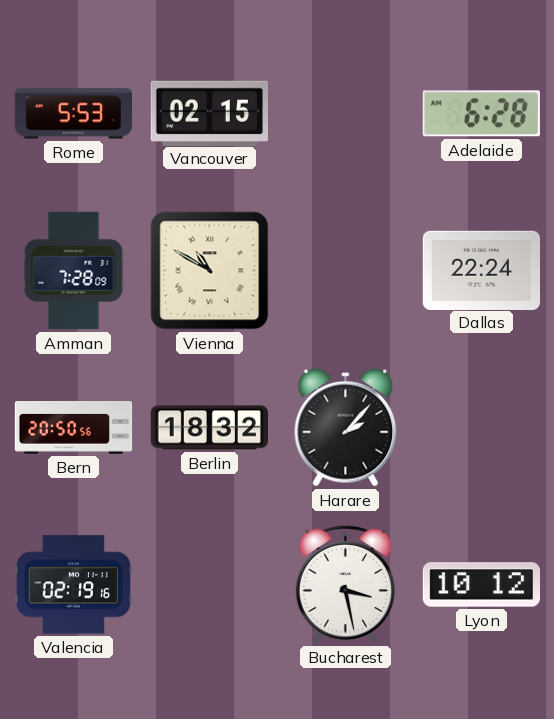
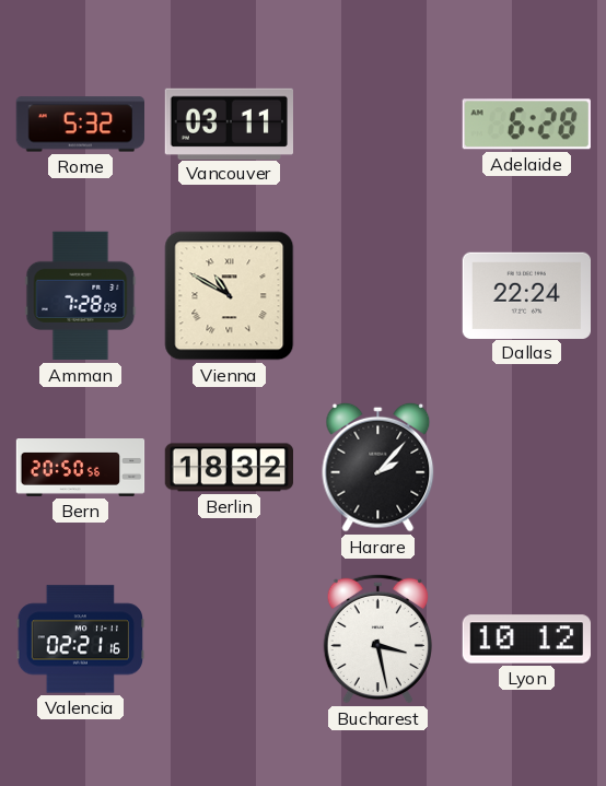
Rome: 5:53 -> 5:32
Vancouver: 02:15 -> 03:11
Valencia: 02:19 -> 02:21
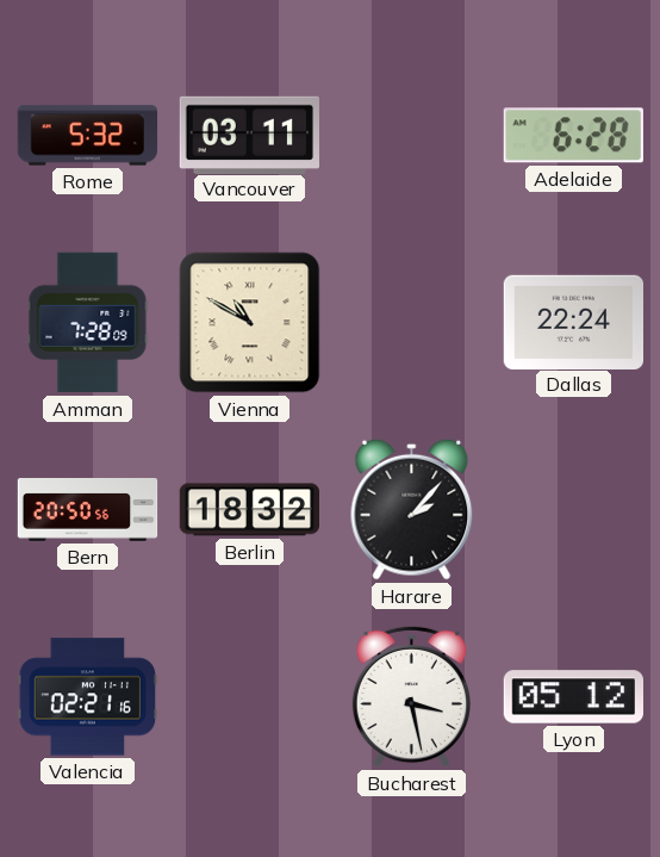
Lyon: 10:12 -> 05:12
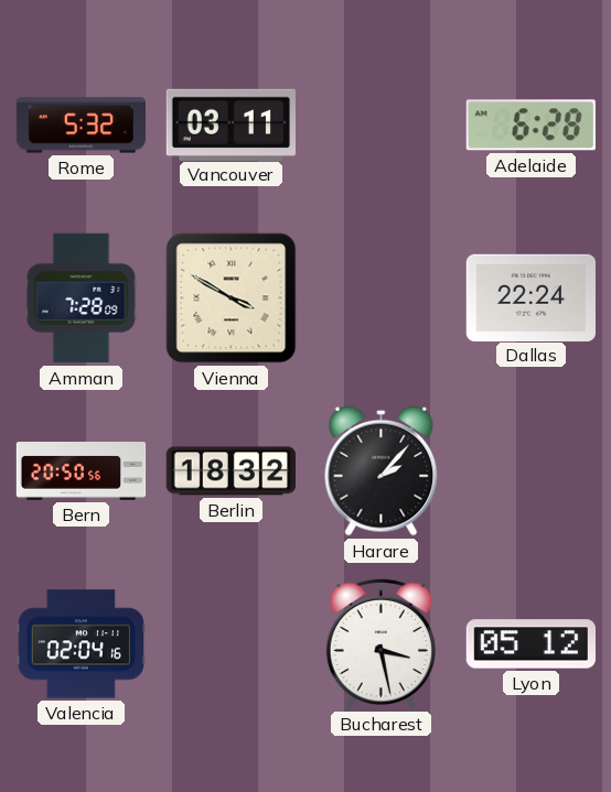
Vienna: 10:50 -> 3:50
Valencia: 02:21 -> 02:04
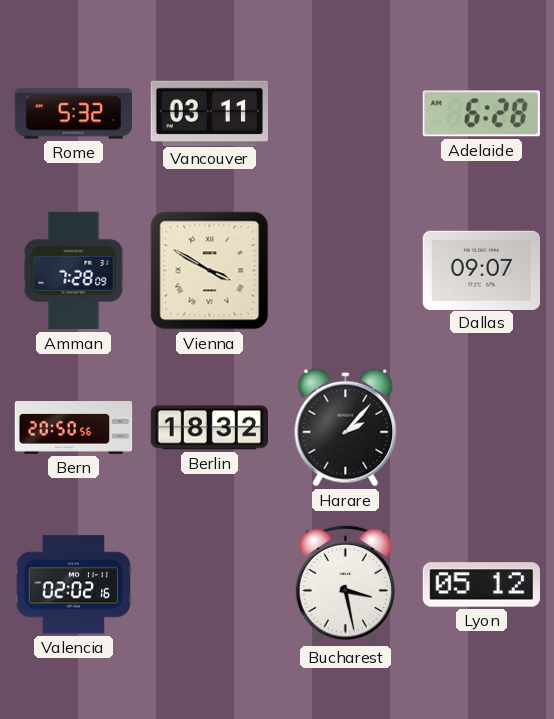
Dallas: 22:24 -> 09:07
Valencia: 02:04 -> 02:02
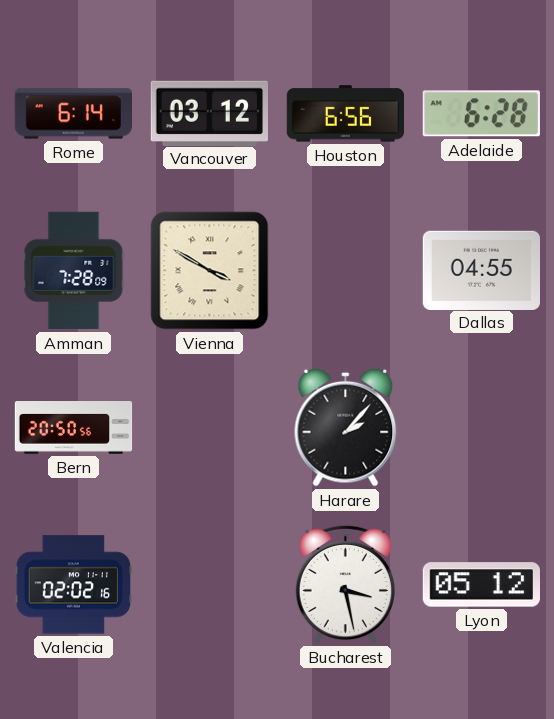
Rome: 5:32 -> 6:14
Vancouver: 03:11 -> 03:12
Houston: none -> 6:56
Dallas: 09:07 -> 04:55
Berlin: 18:32 -> none
